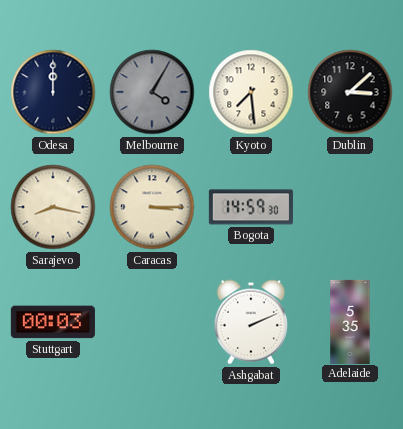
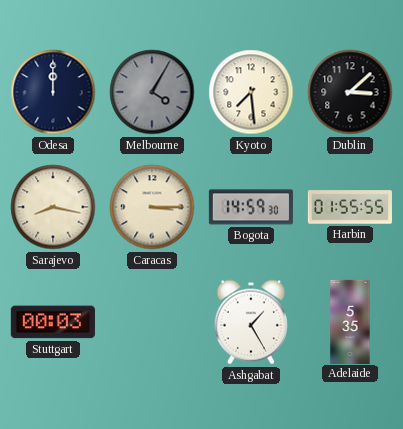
Harbin: none -> 01:55
Ashgabat: 2:11 -> 1:25
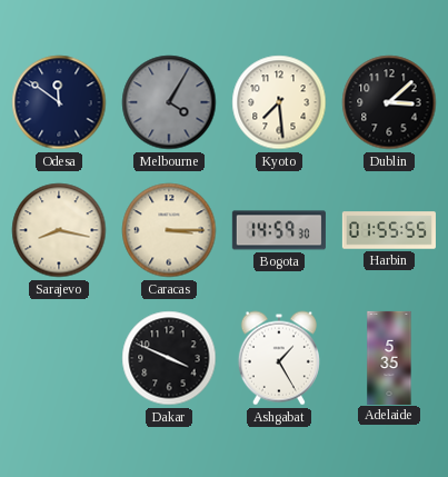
Odesa: 12:00 -> 11:51
Stuttgart: 00:03 -> none
Dakar: none -> 3:49
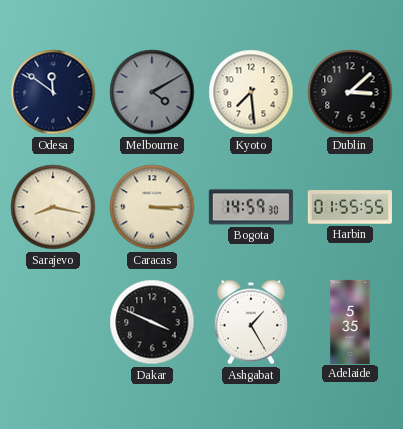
Melbourne: 4:05 -> 4:10
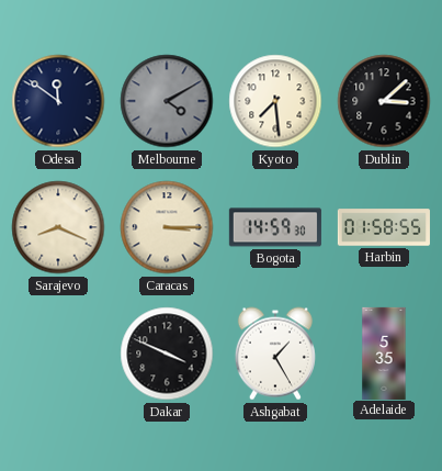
Sarajevo: 8:17 -> 8:19
Harbin: 01:55 -> 01:58
